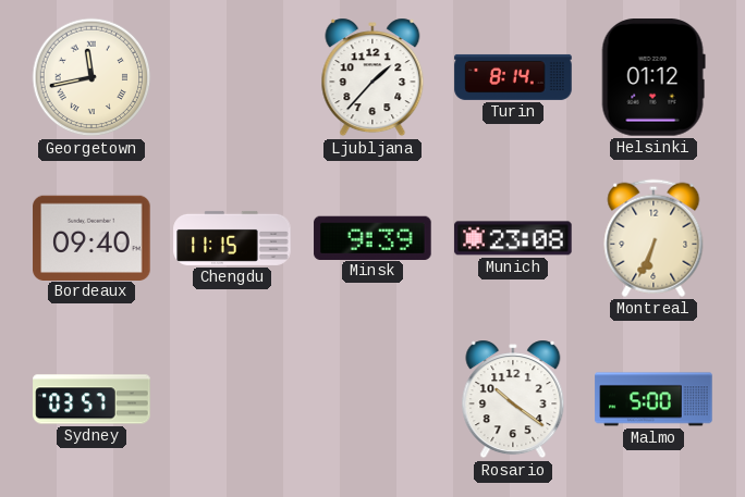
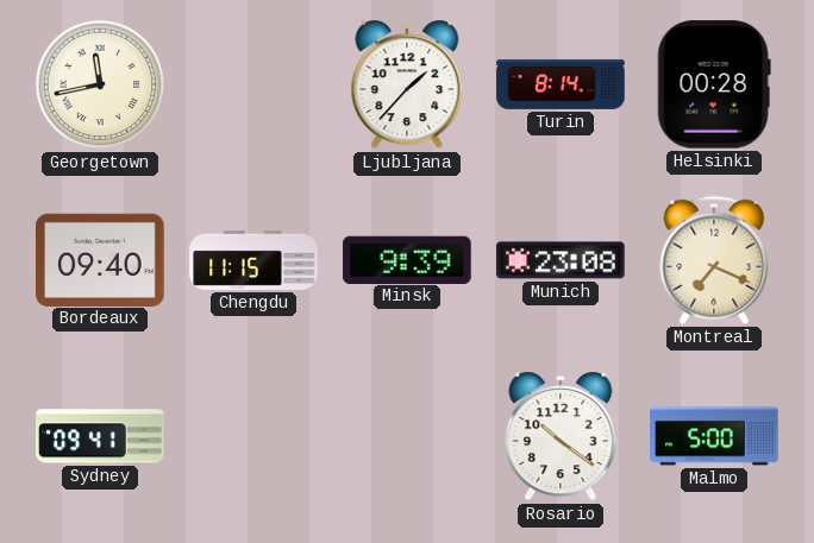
Helsinki: 01:12 -> 00:28
Montreal: 6:34 -> 7:19
Sydney: 03:57 -> 09:41
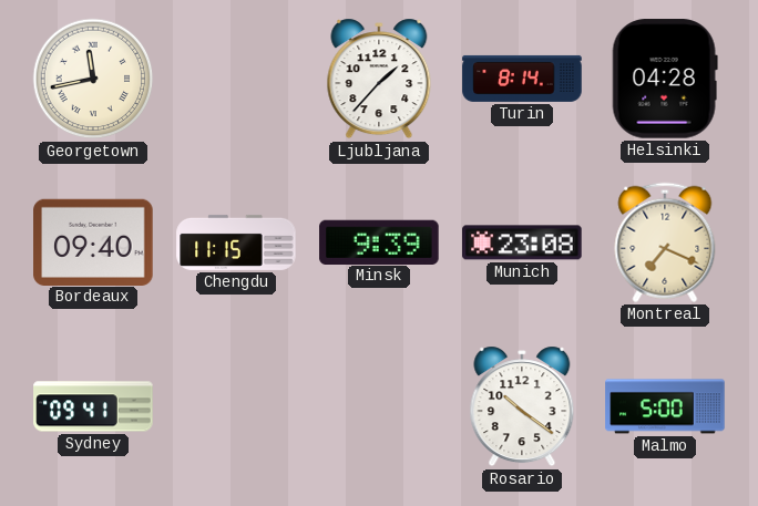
Helsinki: 00:28 -> 04:28
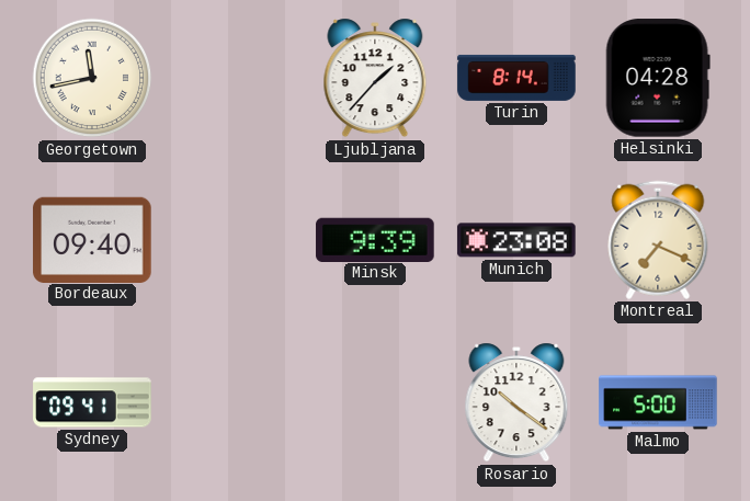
Chengdu: 11:15 -> none
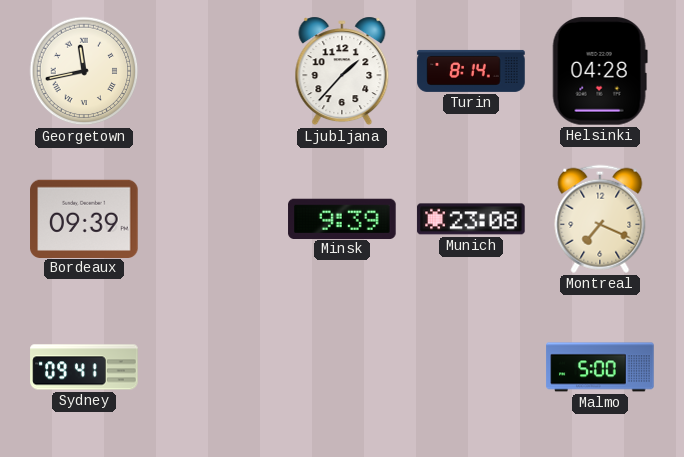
Bordeaux: 09:40 -> 09:39
Rosario: 10:21 -> none
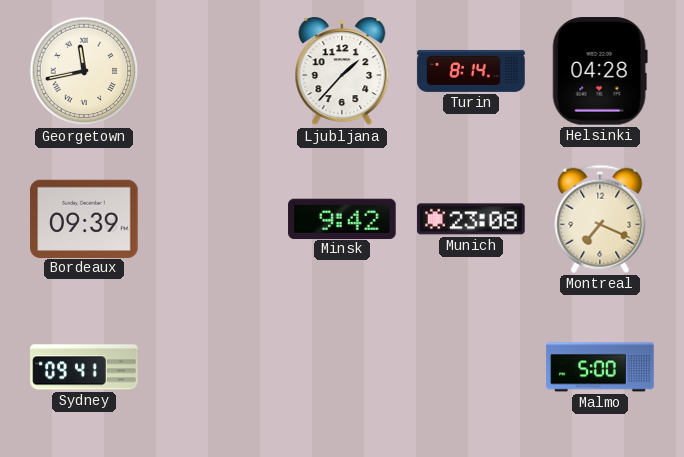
Minsk: 9:39 -> 9:42
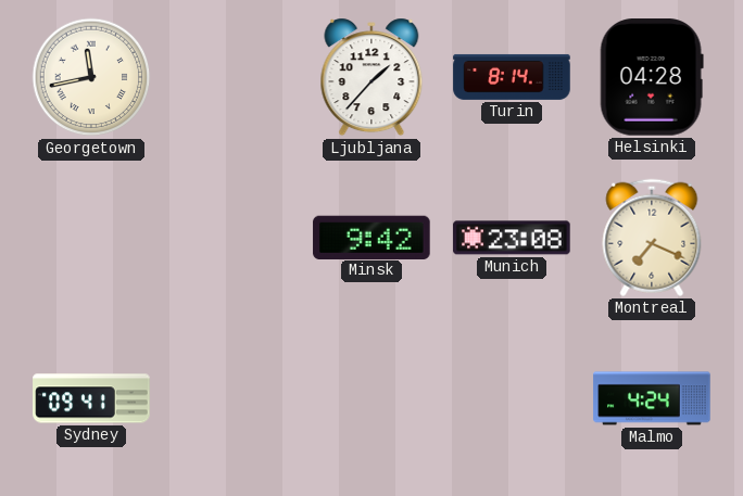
Bordeaux: 09:39 -> none
Malmo: 5:00 -> 4:24
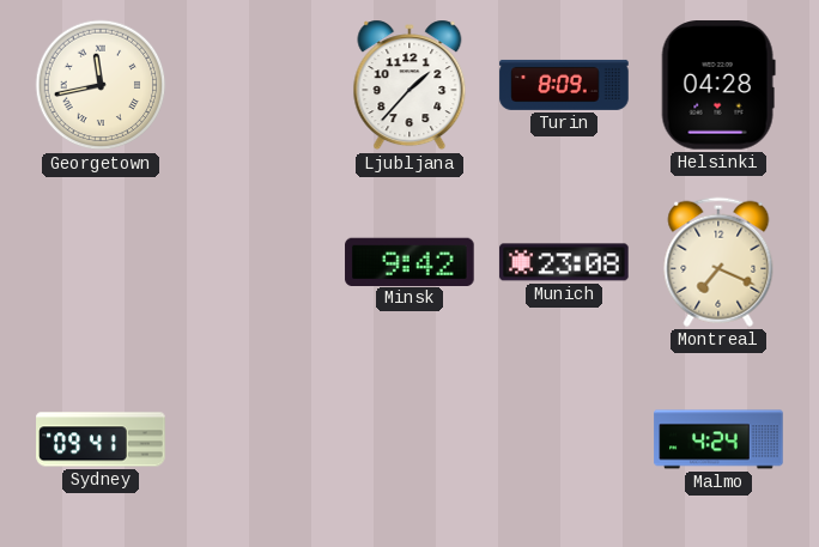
Turin: 8:14 -> 8:09
